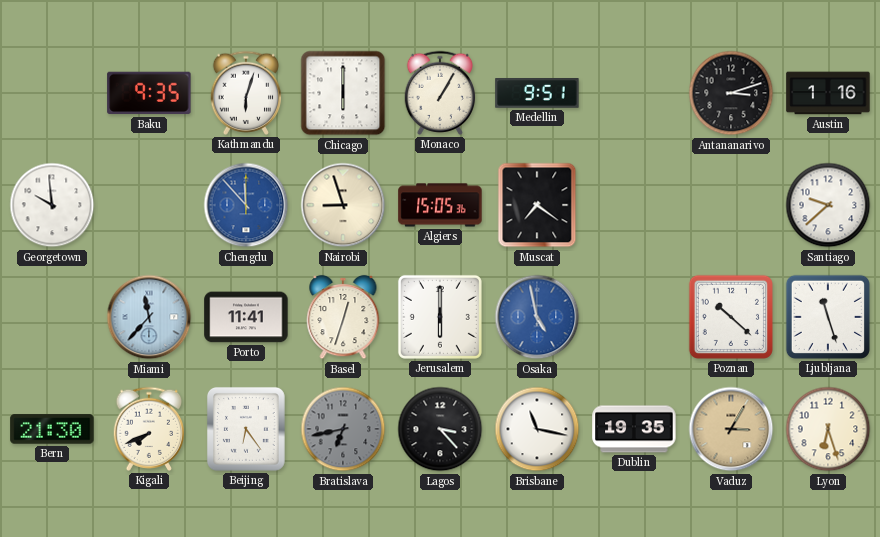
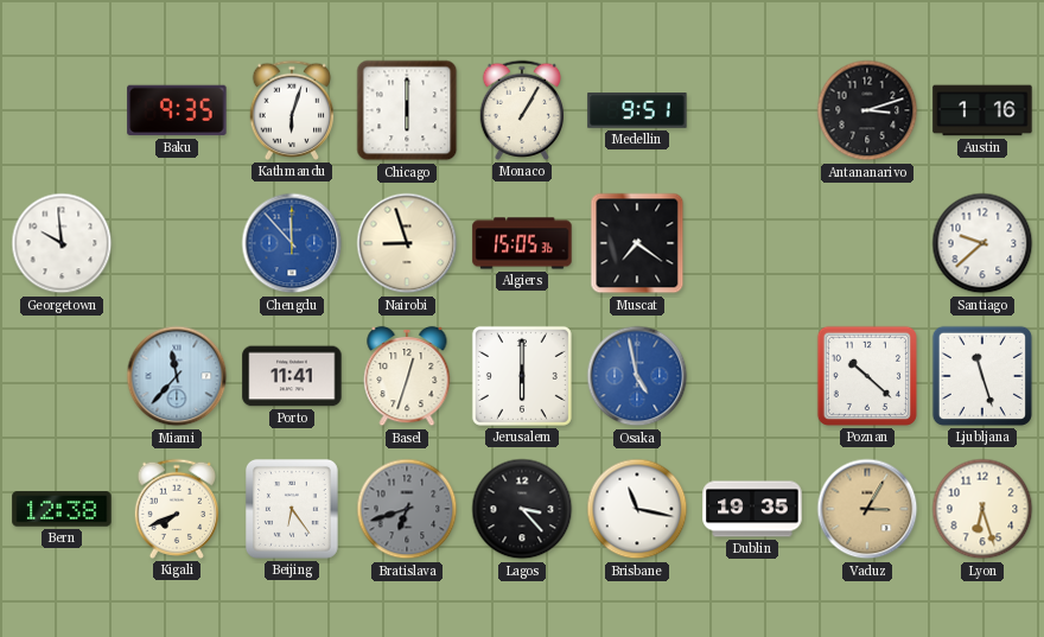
Bern: 21:30 -> 12:38
Bratislava: 6:43 -> 6:42
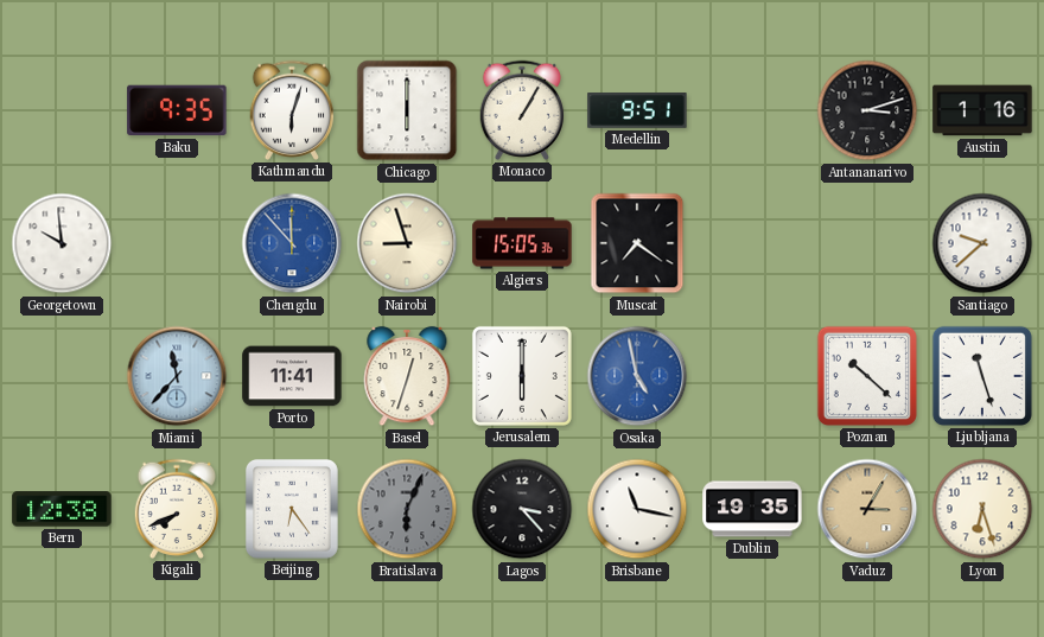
Bratislava: 6:42 -> 6:04
